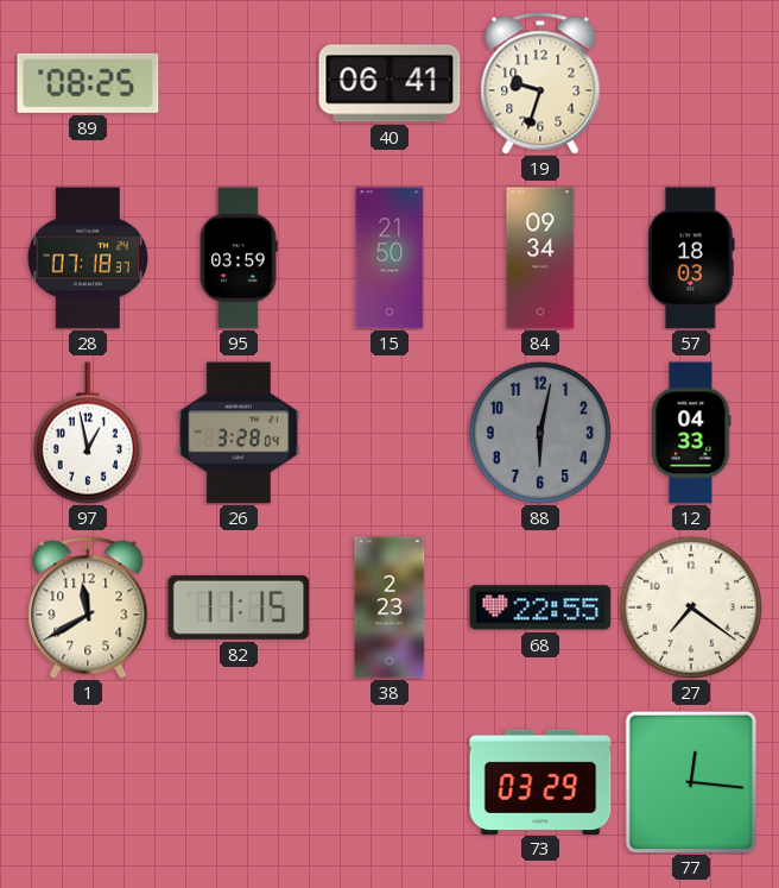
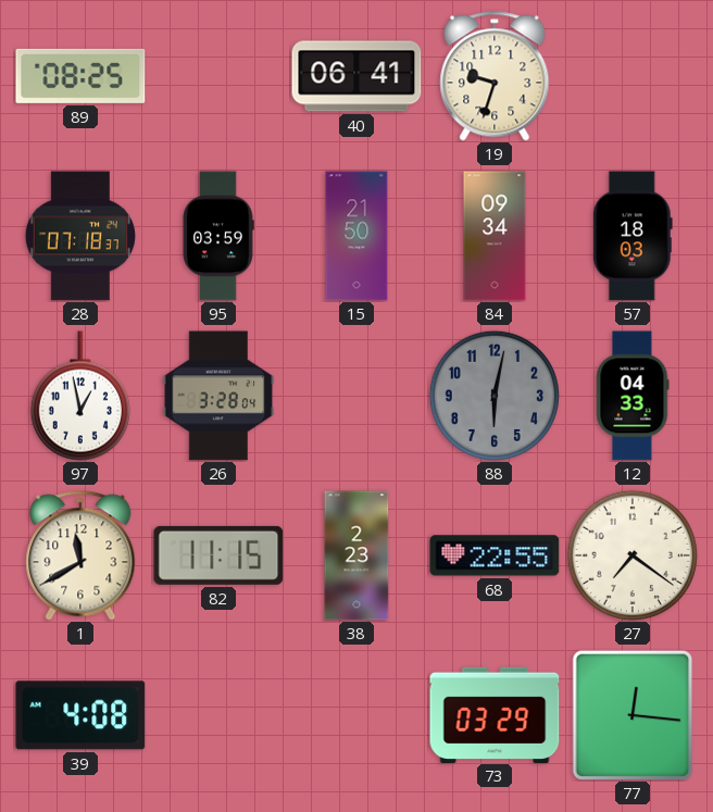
39: none -> 4:08
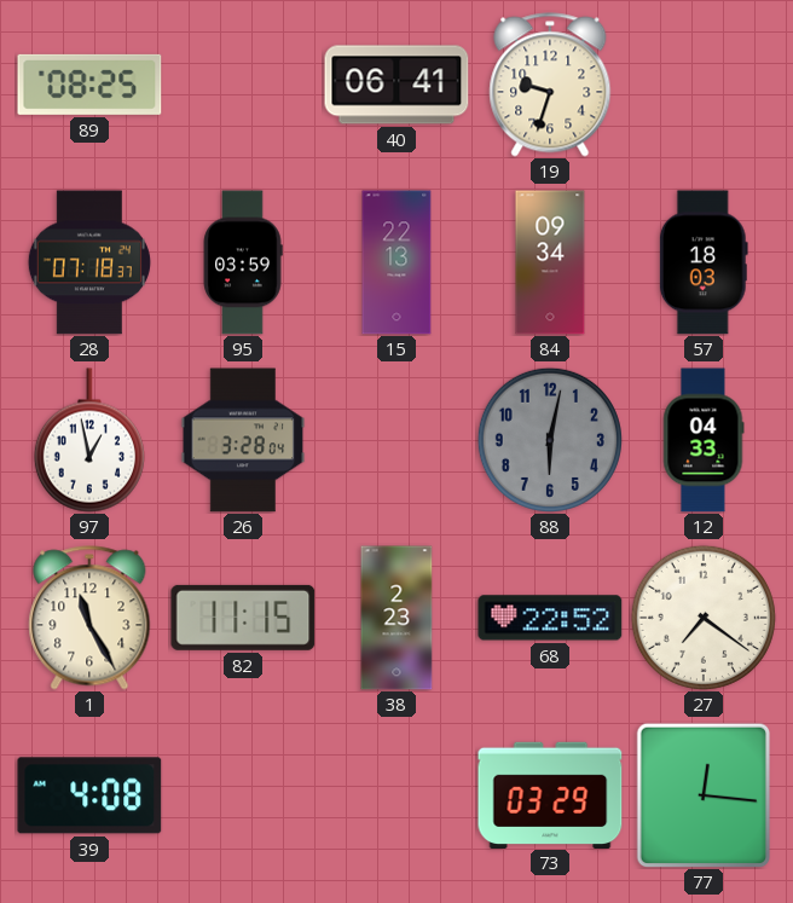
15: 21:50 -> 22:13
1: 11:40 -> 11:25
68: 22:55 -> 22:52
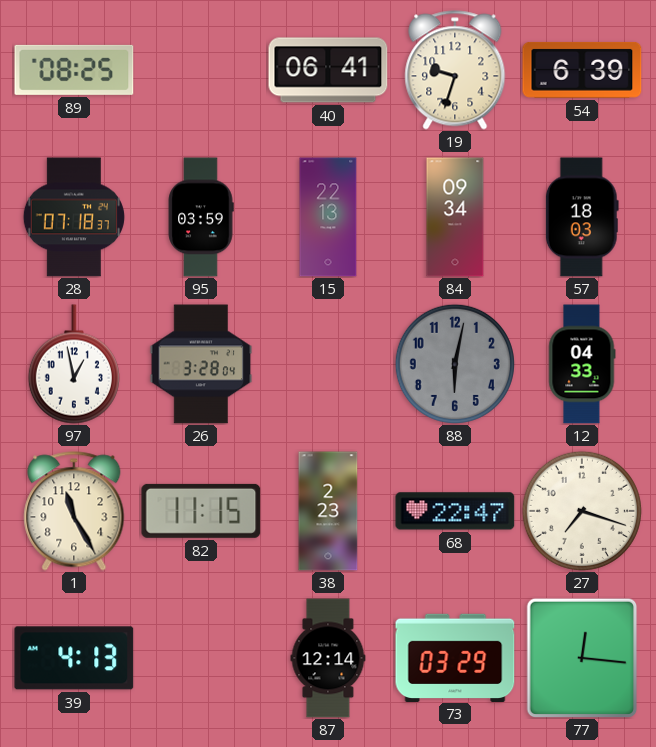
54: none -> 6:39
68: 22:52 -> 22:47
27: 7:21 -> 7:18
39: 4:08 -> 4:13
87: none -> 12:14
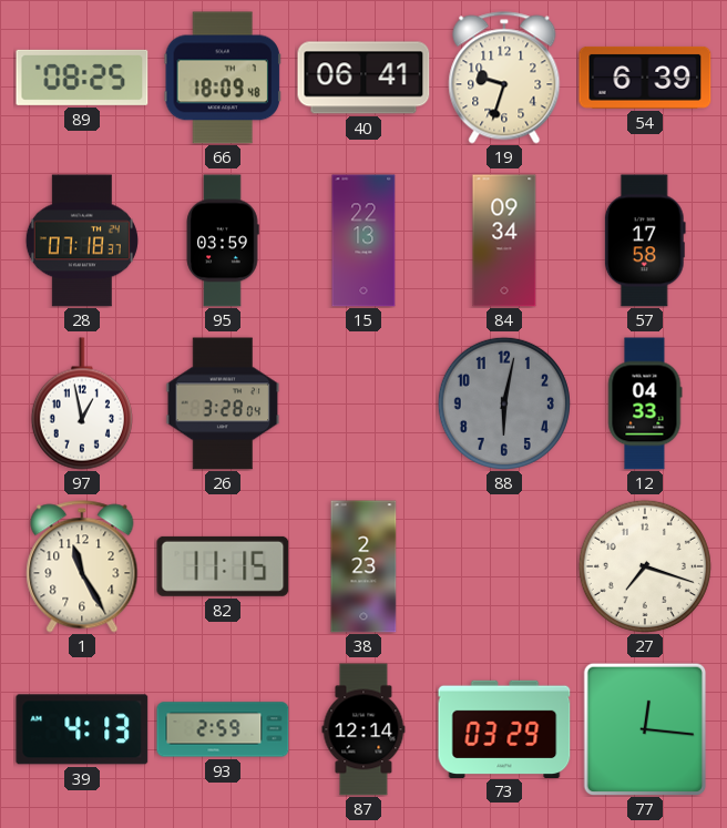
66: none -> 18:09
57: 18:03 -> 17:58
68: 22:47 -> none
93: none -> 2:59
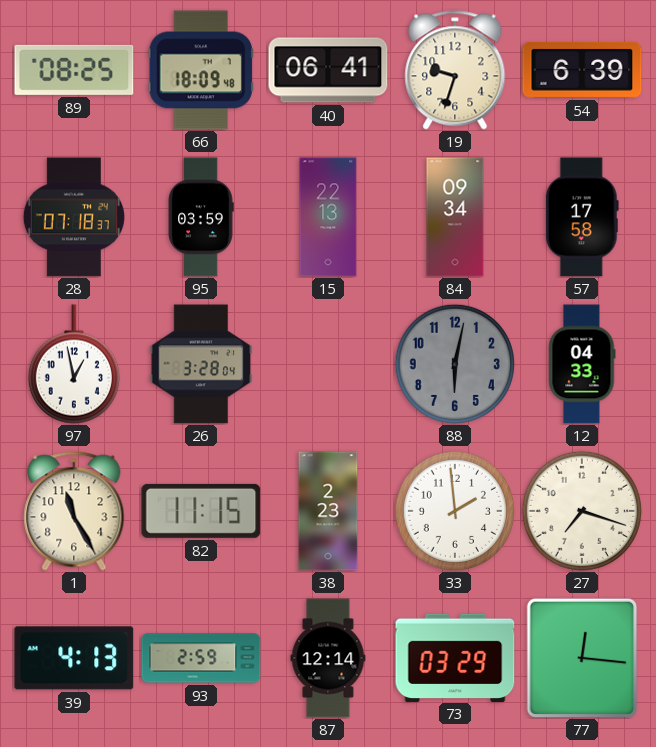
33: none -> 1:59
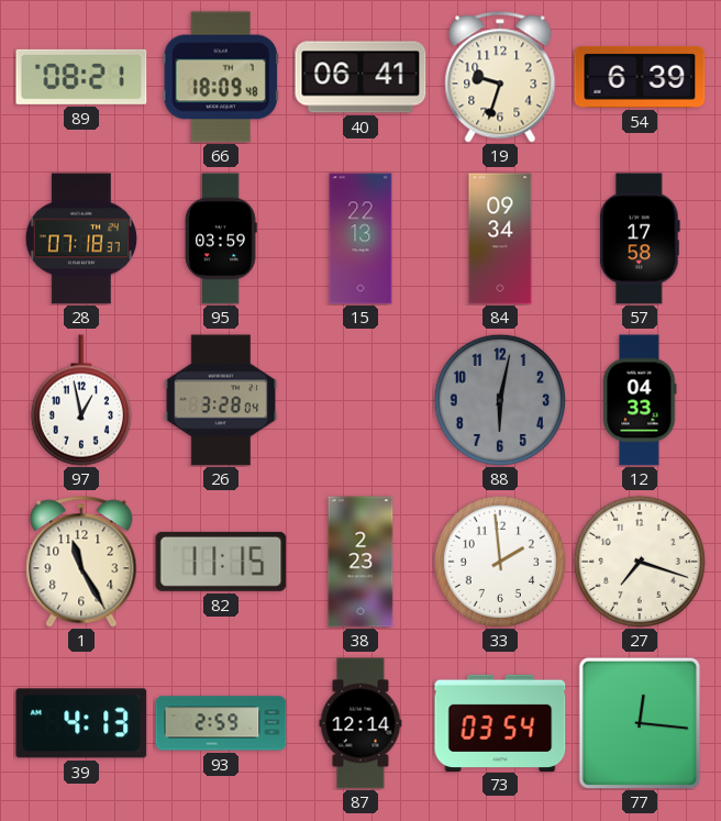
89: 08:25 -> 08:21
73: 03:29 -> 03:54
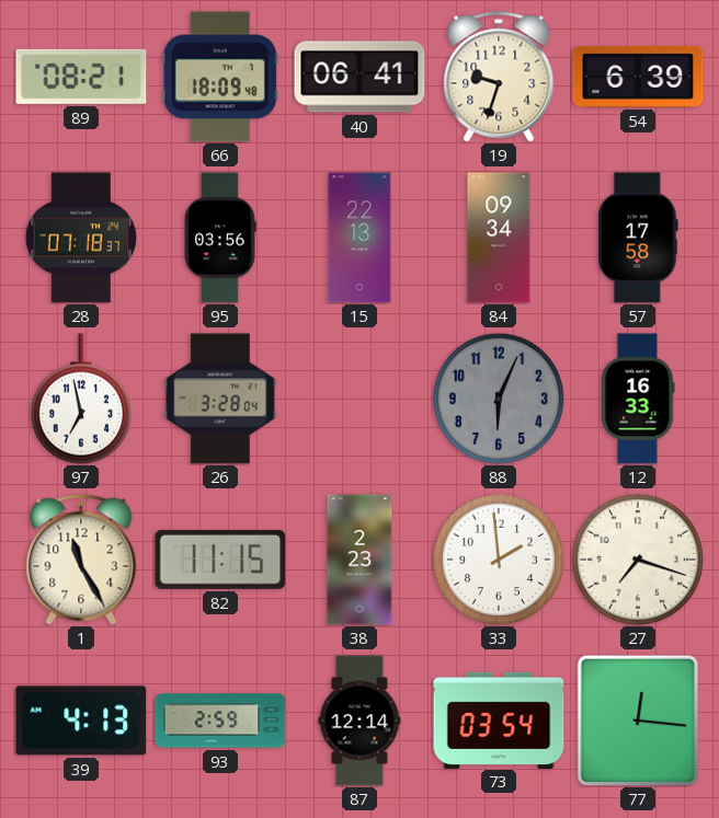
95: 03:59 -> 03:56
97: 12:58 -> 6:58
88: 6:02 -> 6:04
12: 04:33 -> 16:33
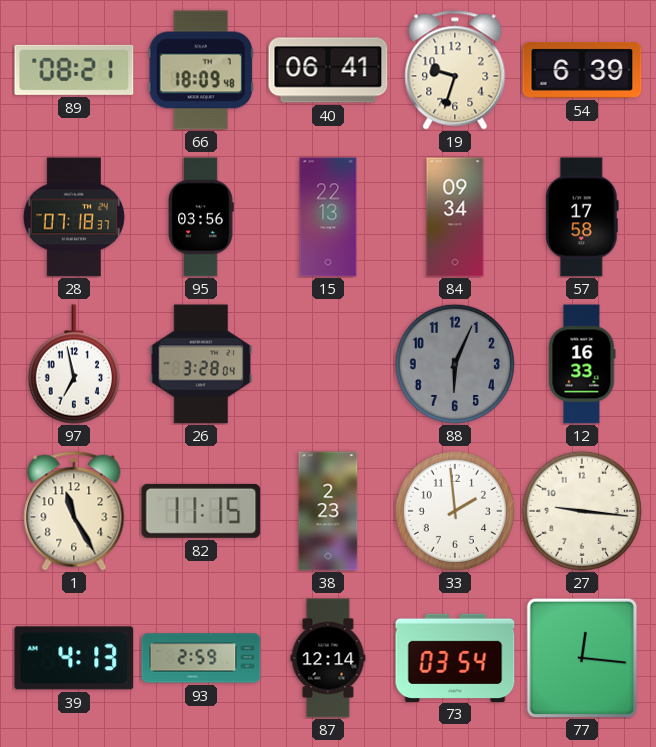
27: 7:18 -> 9:16
